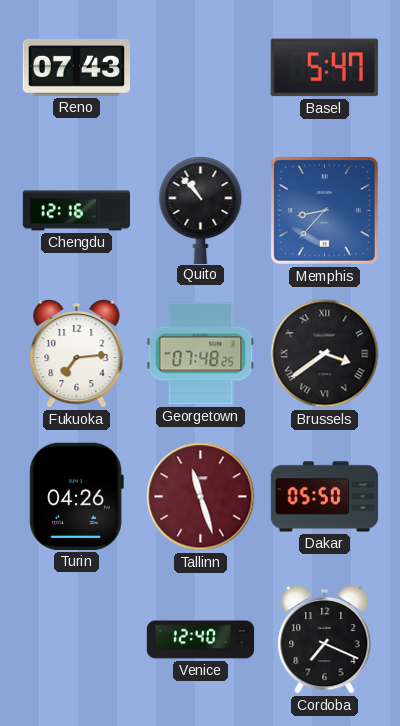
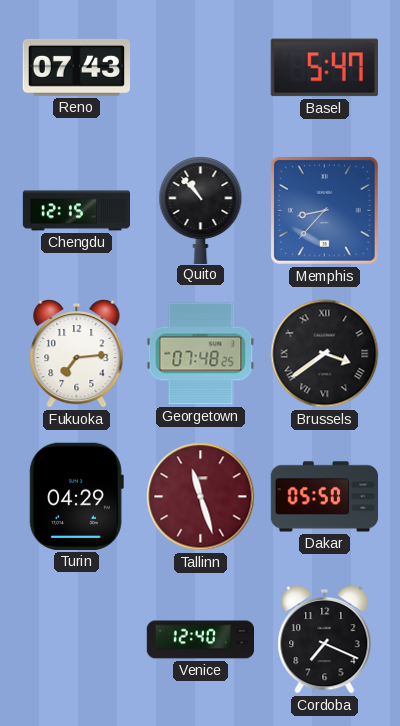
Chengdu: 12:16 -> 12:15
Turin: 04:26 -> 04:29
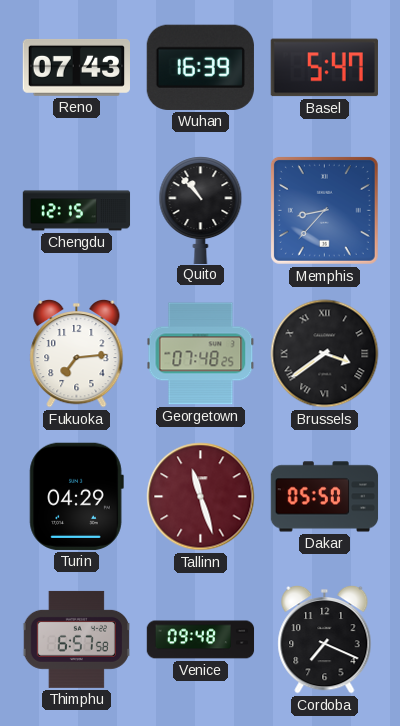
Wuhan: none -> 16:39
Thimphu: none -> 6:57
Venice: 12:40 -> 09:48
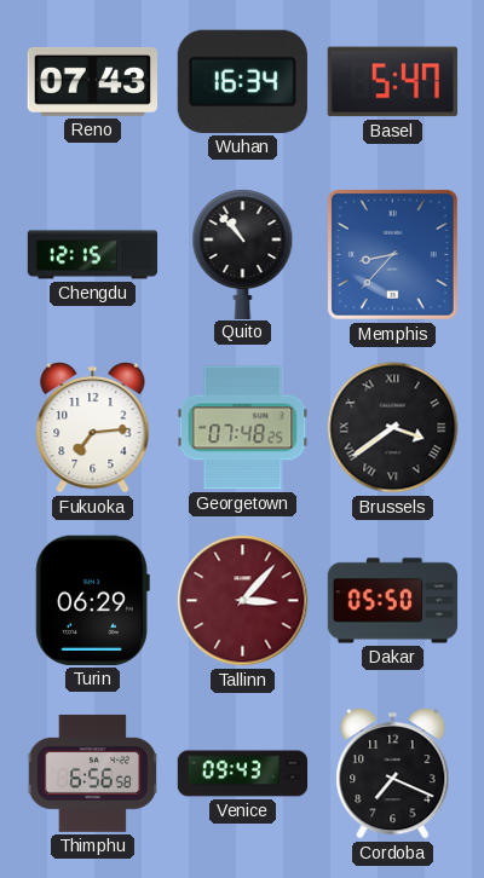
Wuhan: 16:39 -> 16:34
Turin: 04:29 -> 06:29
Tallinn: 11:27 -> 3:07
Thimphu: 6:57 -> 6:56
Venice: 09:48 -> 09:43
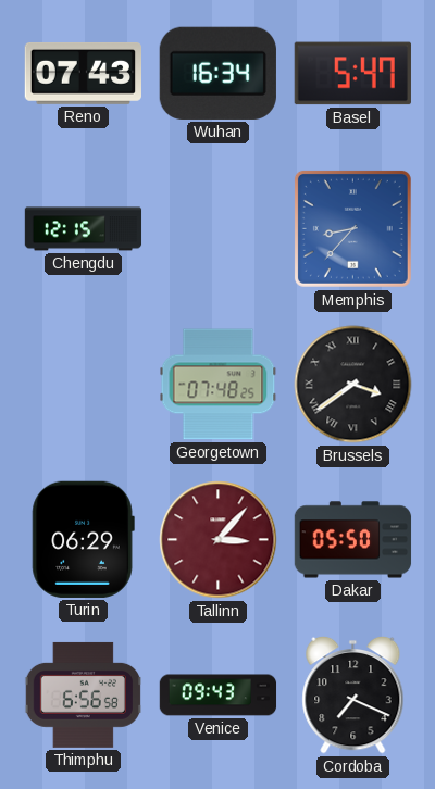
Quito: 10:53 -> none
Fukuoka: 7:14 -> none
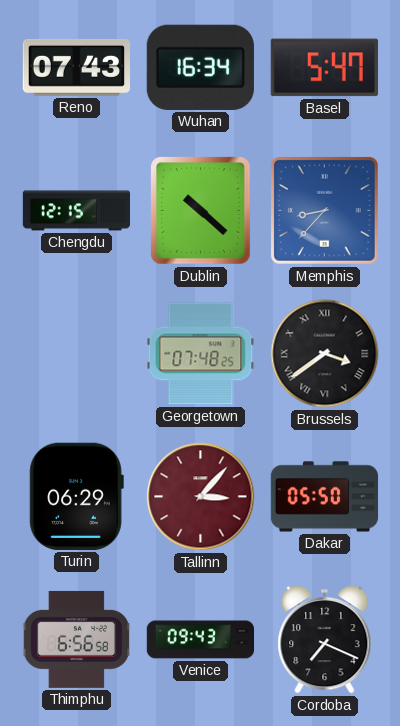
Dublin: none -> 10:22
